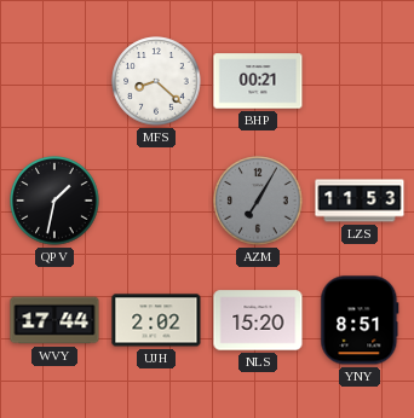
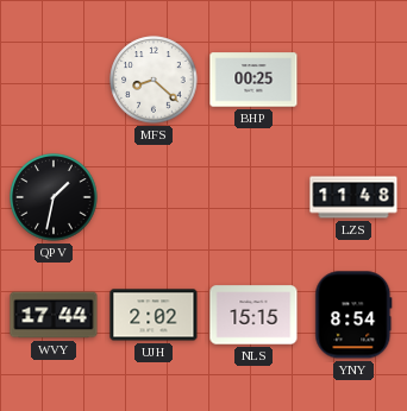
BHP: 00:21 -> 00:25
AZM: 7:05 -> none
LZS: 11:53 -> 11:48
NLS: 15:20 -> 15:15
YNY: 8:51 -> 8:54
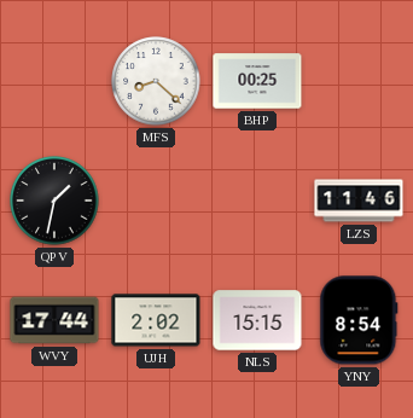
LZS: 11:48 -> 11:46
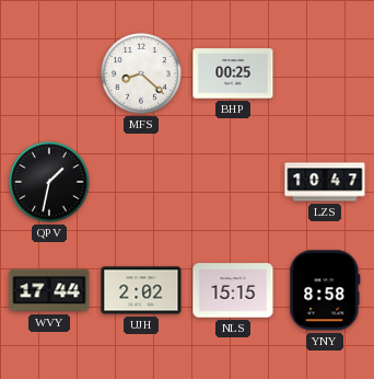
LZS: 11:46 -> 10:47
YNY: 8:54 -> 8:58
